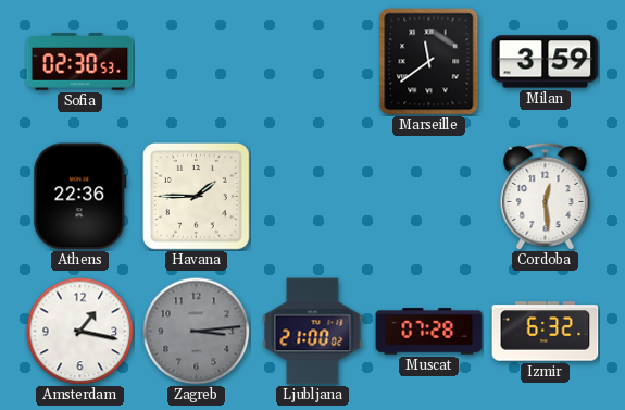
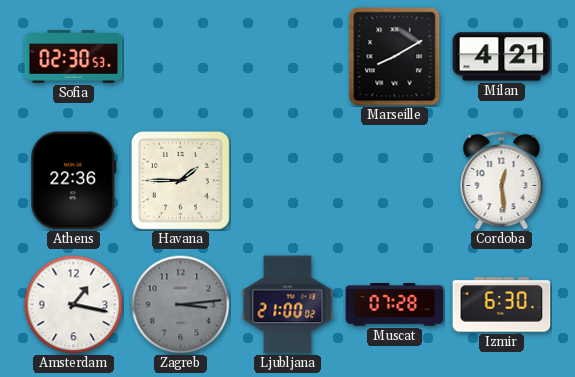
Marseille: 11:39 -> 8:10
Milan: 3:59 -> 4:21
Izmir: 6:32 -> 6:30
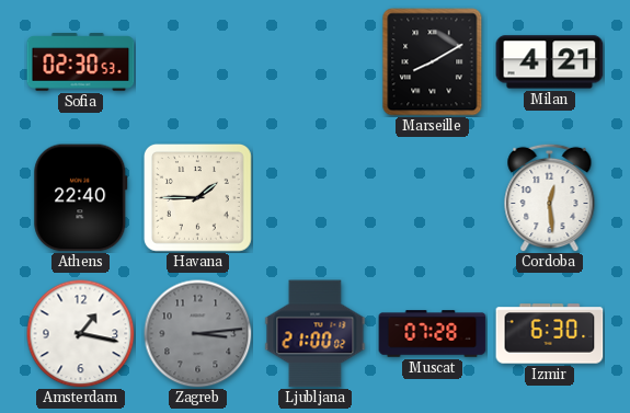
Athens: 22:36 -> 22:40
